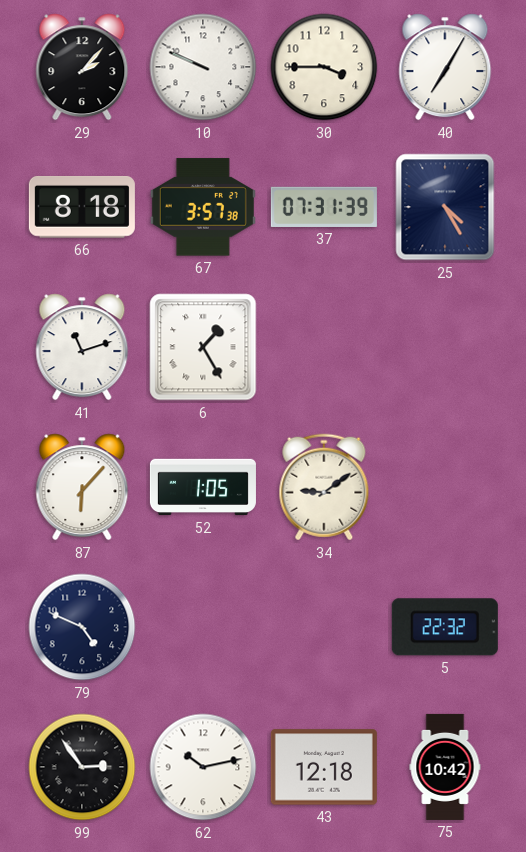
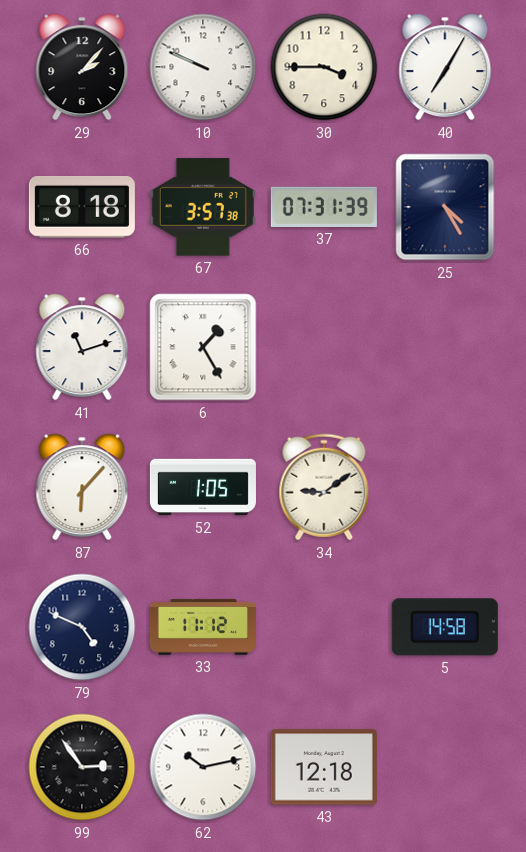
33: none -> 11:12
5: 22:32 -> 14:58
75: 10:42 -> none
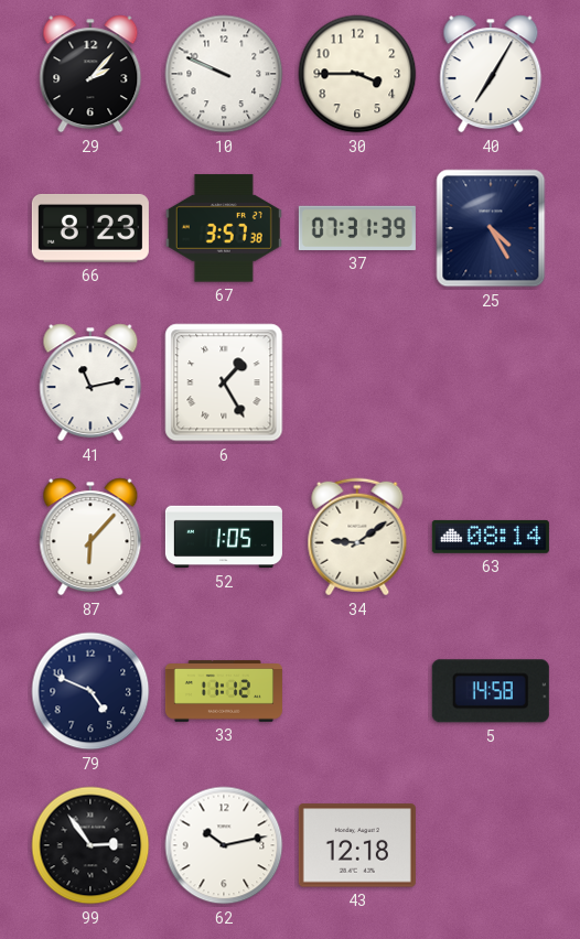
66: 8:18 -> 8:23
41: 11:12 -> 11:13
63: none -> 08:14
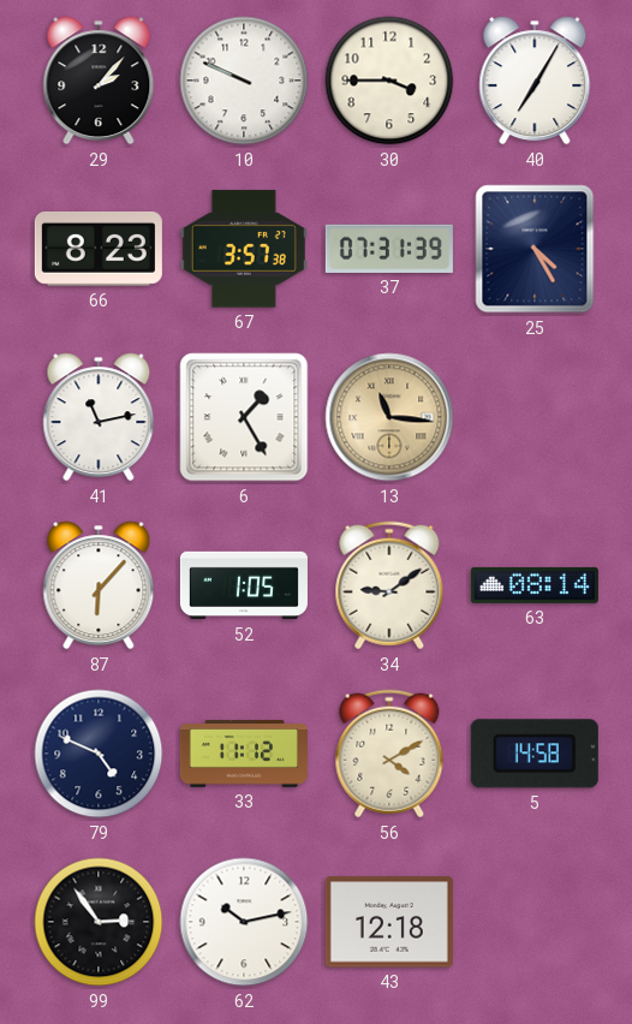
13: none -> 11:16
56: none -> 4:10
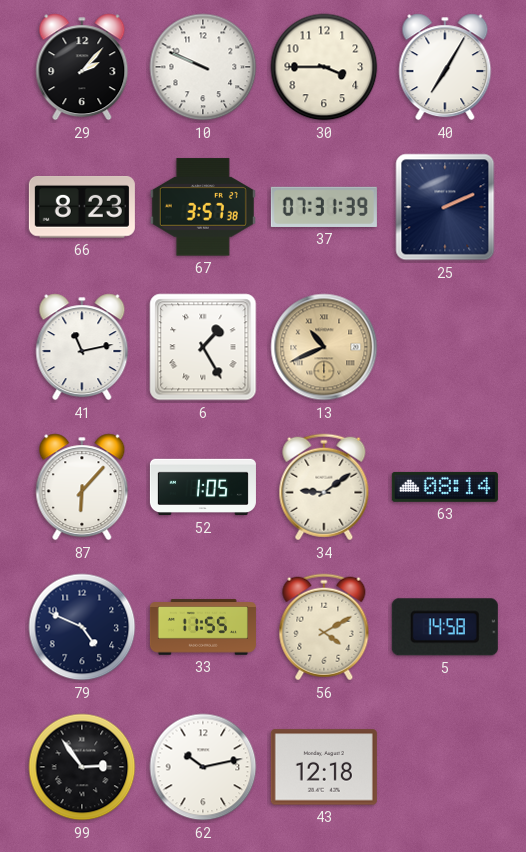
25: 4:25 -> 2:11
13: 11:16 -> 10:41
33: 11:12 -> 11:55
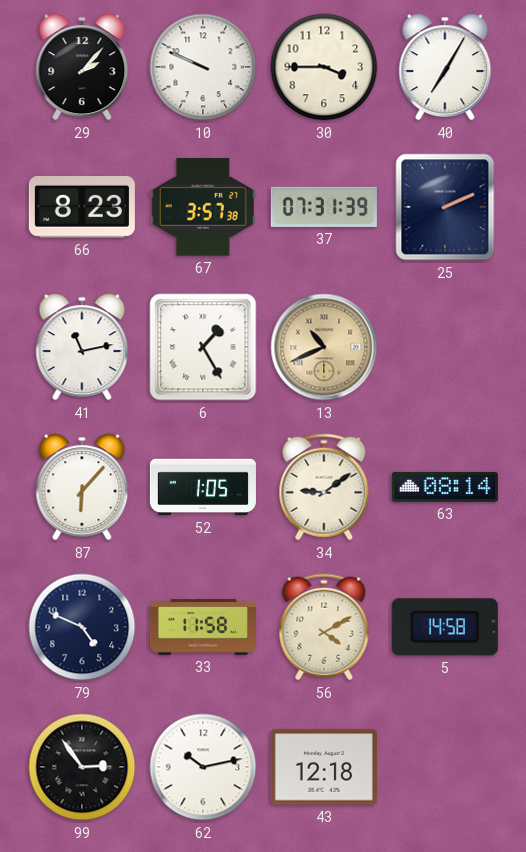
33: 11:55 -> 11:58
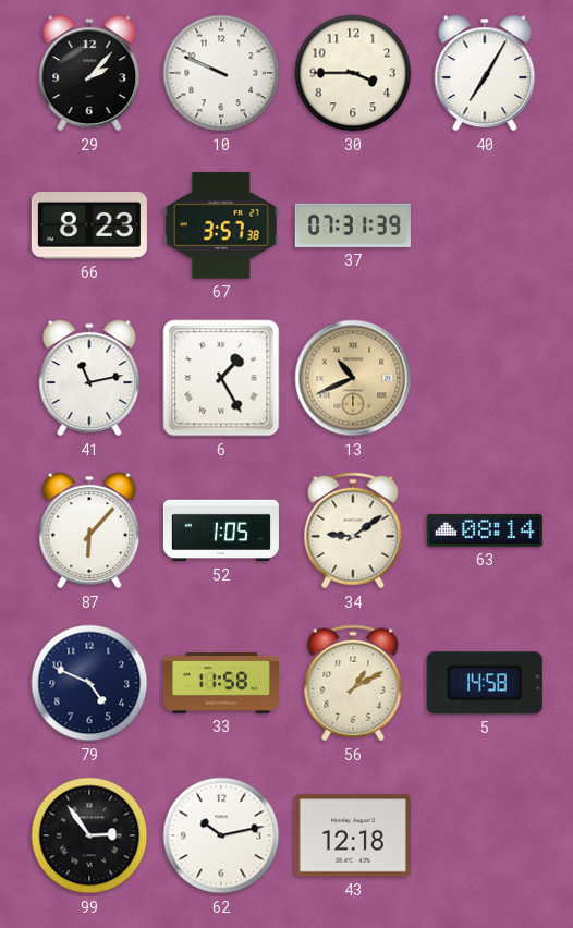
25: 2:11 -> none
56: 4:10 -> 1:10
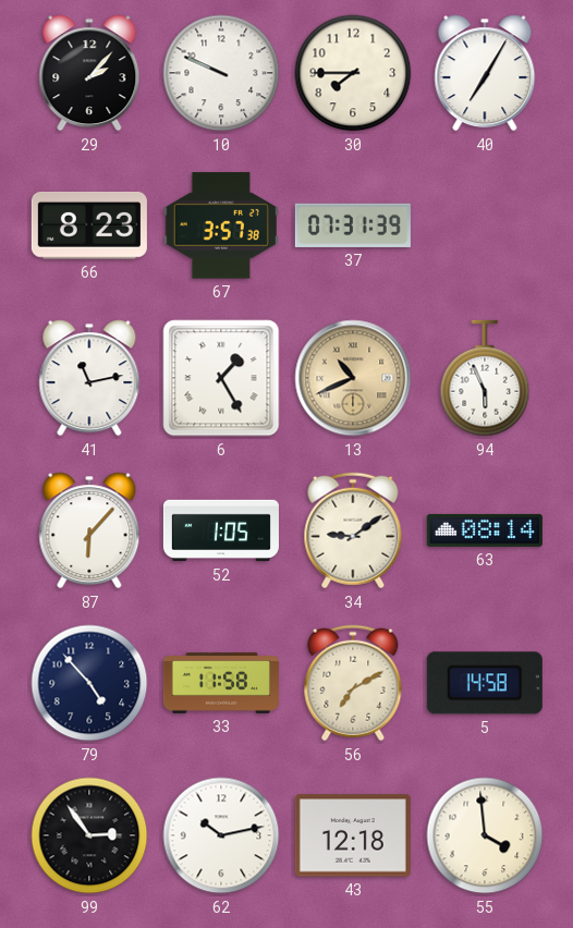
30: 3:45 -> 7:45
94: none -> 5:56
79: 4:49 -> 4:53
56: 1:10 -> 7:10
55: none -> 3:59
